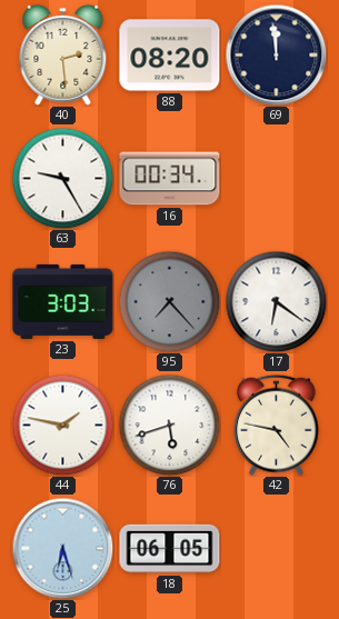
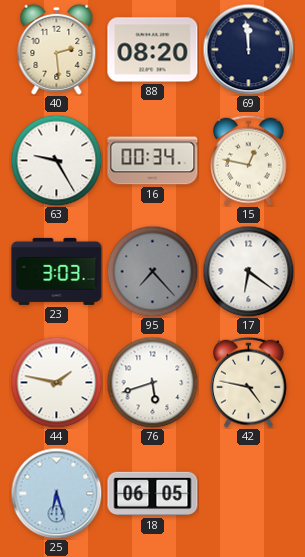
15: none -> 12:47
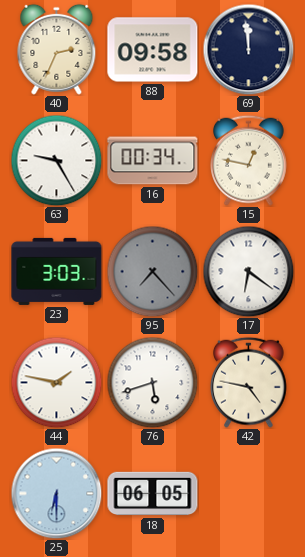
40: 2:29 -> 2:34
88: 08:20 -> 09:58
25: 6:27 -> 6:30
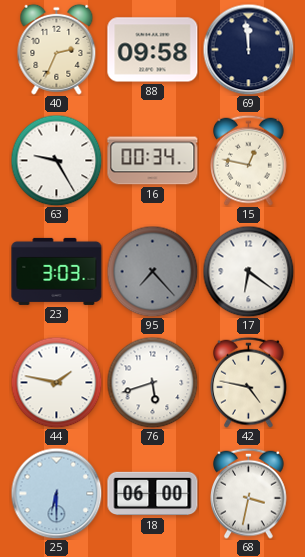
18: 06:05 -> 06:00
68: none -> 3:32
